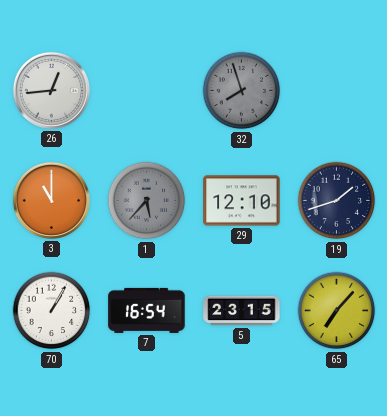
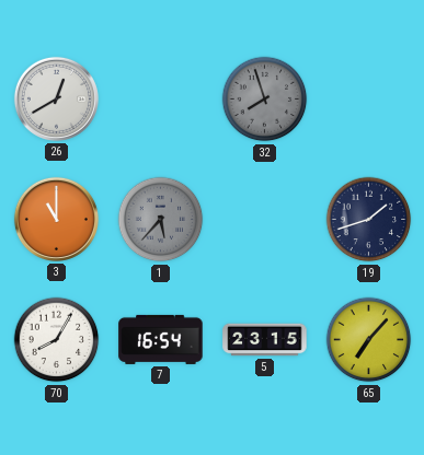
26: 12:44 -> 12:40
29: 12:10 -> none
70: 1:05 -> 8:05
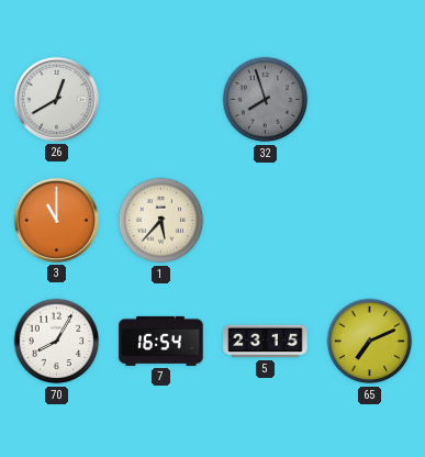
1 dial: grey -> cream
19: 1:42 -> none
65: 7:07 -> 7:11
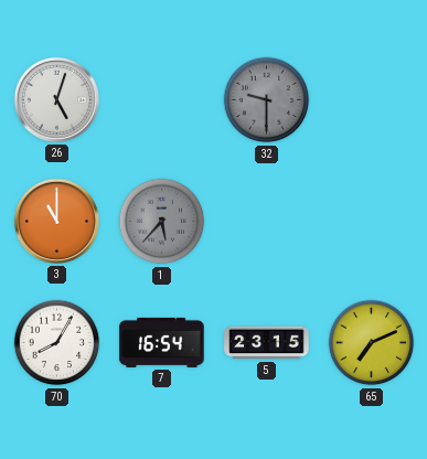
26: 12:40 -> 5:03
32: 7:57 -> 9:30
1 dial: cream -> grey
